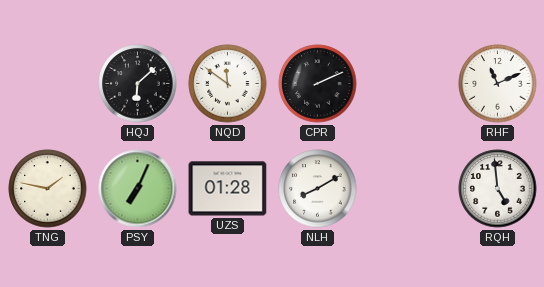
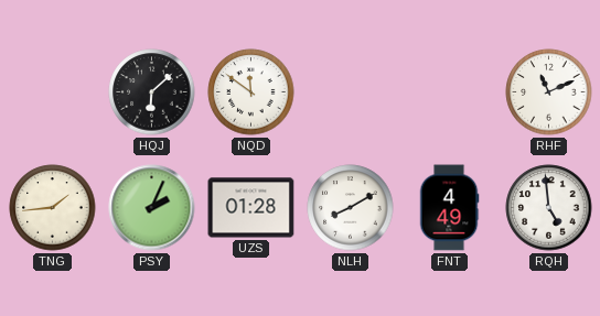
CPR: 2:11 -> none
TNG: 1:47 -> 1:44
PSY: 7:04 -> 2:04
FNT: none -> 4:49
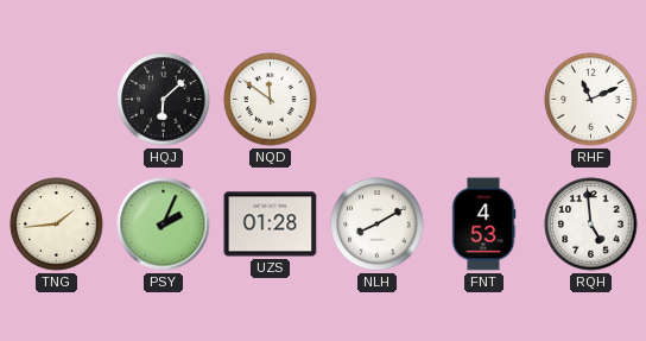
FNT: 4:49 -> 4:53
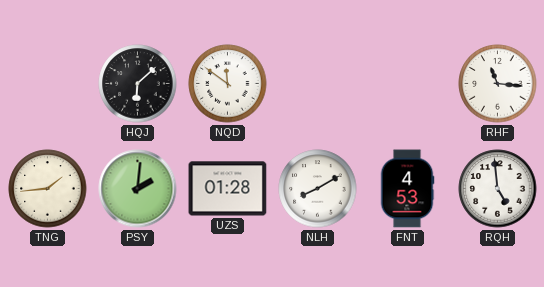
RHF: 11:11 -> 11:16
PSY: 2:04 -> 2:01
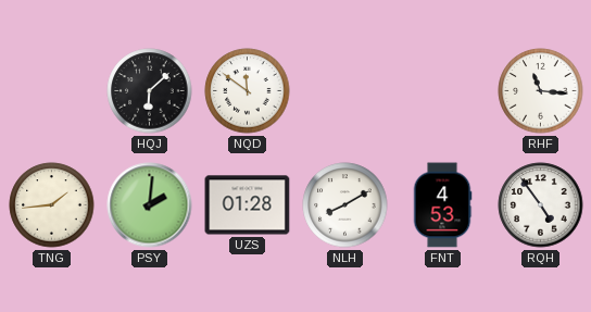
RQH: 4:59 -> 4:54
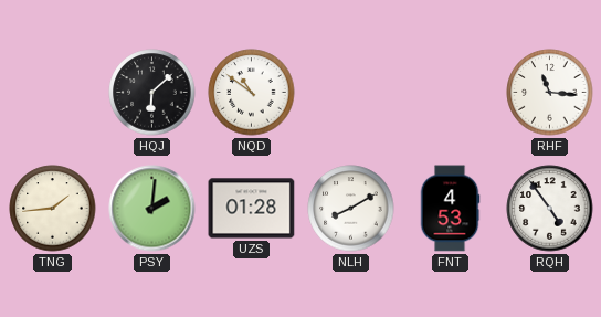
NQD: 11:51 -> 10:51
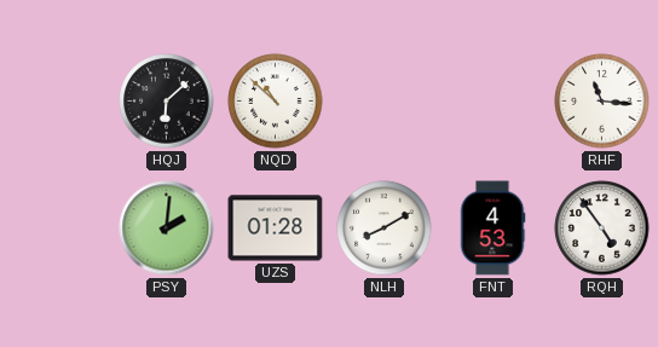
NQD: 10:51 -> 10:52
TNG: 1:44 -> none
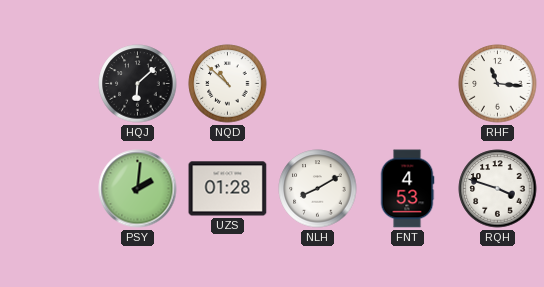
RQH: 4:54 -> 3:48
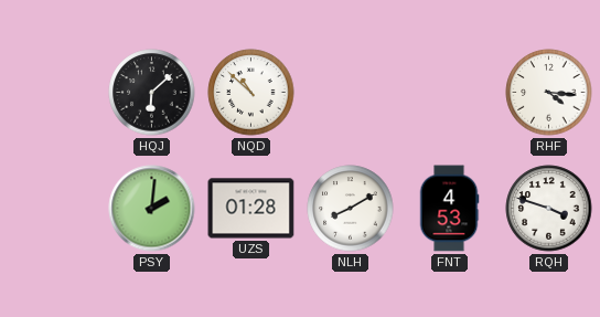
RHF: 11:16 -> 4:16
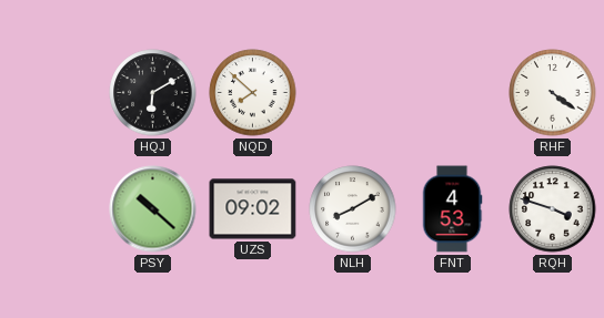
HQJ: 6:08 -> 6:10
NQD: 10:52 -> 7:52
RHF: 4:16 -> 4:21
PSY: 2:01 -> 10:22
UZS: 01:28 -> 09:02
